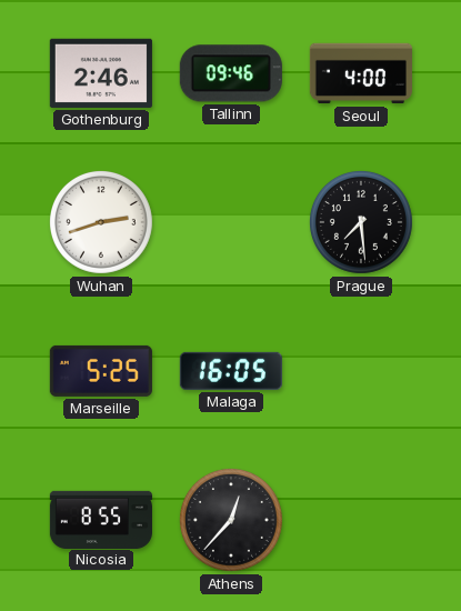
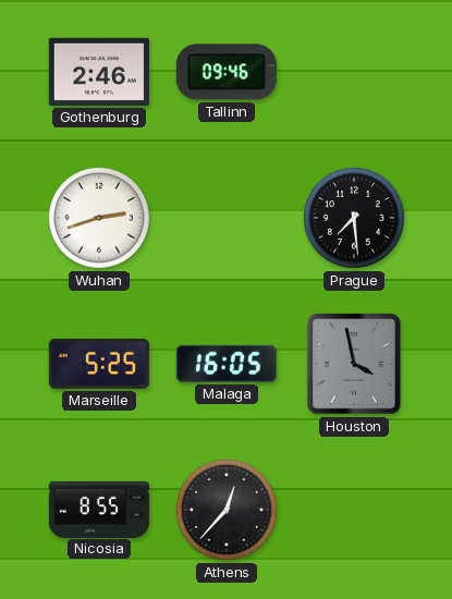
Seoul: 4:00 -> none
Houston: none -> 3:58
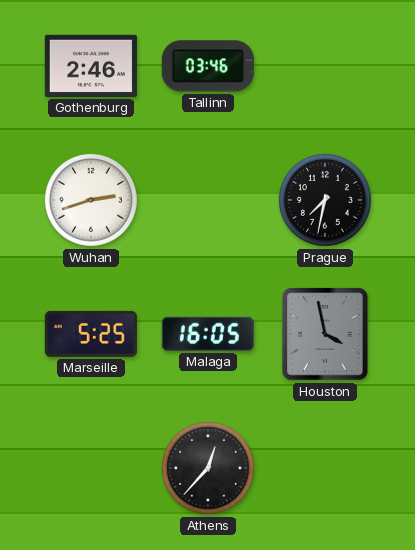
Tallinn: 09:46 -> 03:46
Prague: 7:29 -> 7:32
Nicosia: 8:55 -> none
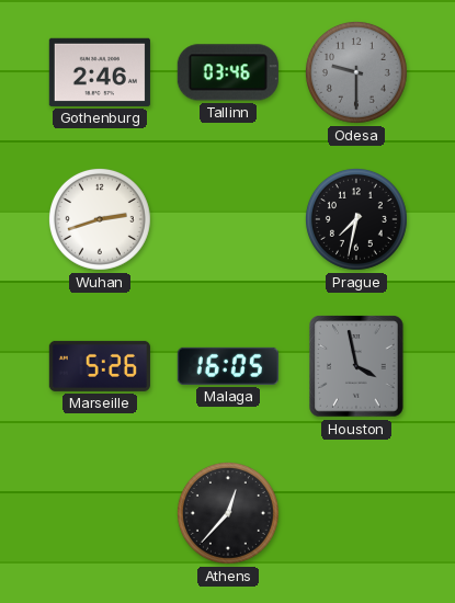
Odesa: none -> 9:30
Marseille: 5:25 -> 5:26
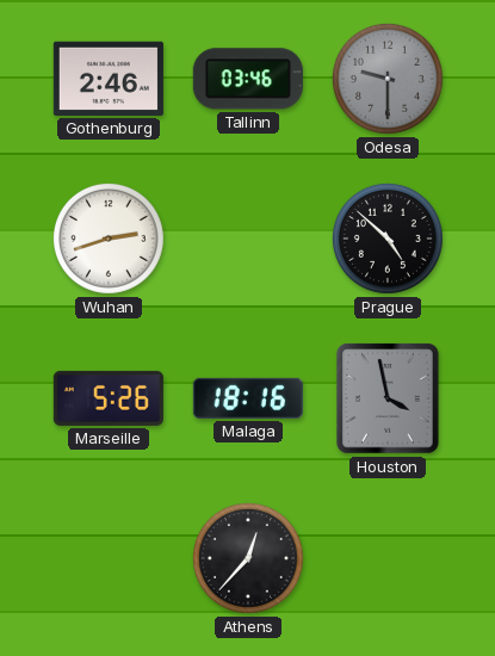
Prague: 7:32 -> 4:52
Malaga: 16:05 -> 18:16
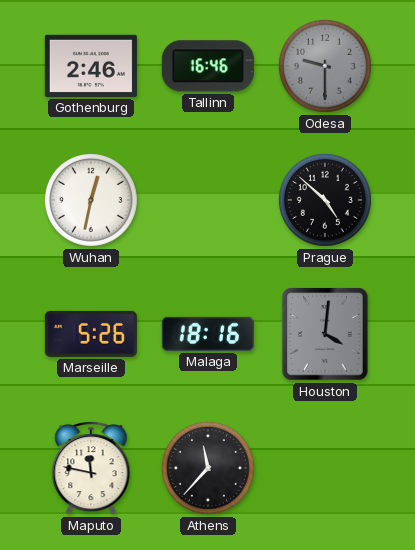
Tallinn: 03:46 -> 16:46
Wuhan: 2:42 -> 12:32
Houston: 3:58 -> 4:01
Maputo: none -> 11:47
Athens: 12:37 -> 11:37
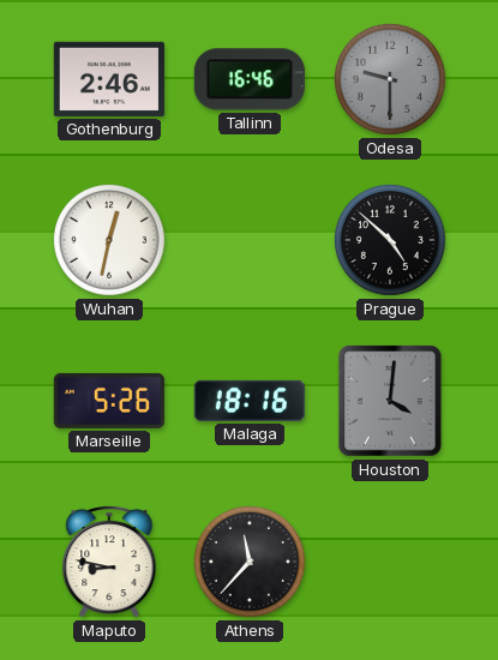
Maputo: 11:47 -> 8:47
